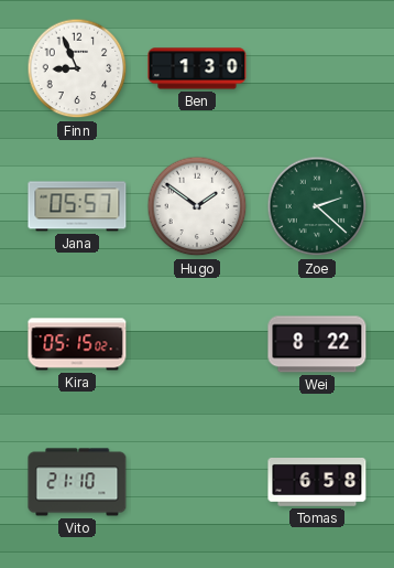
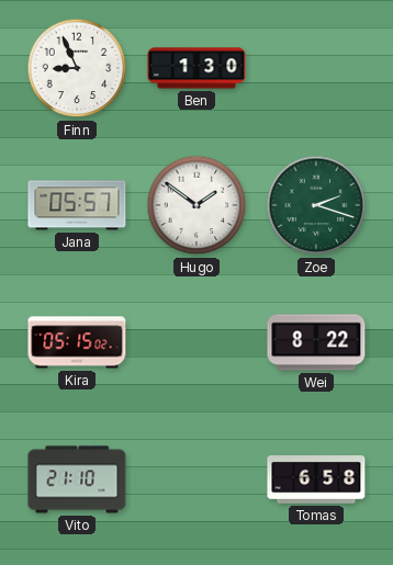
Zoe: 2:22 -> 2:18
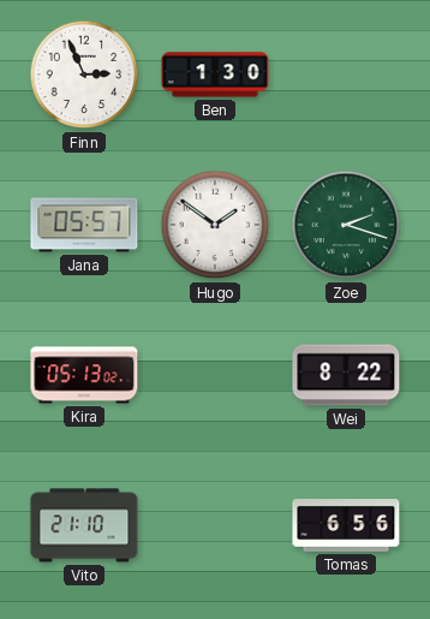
Finn: 8:56 -> 2:56
Kira: 05:15 -> 05:13
Tomas: 6:58 -> 6:56
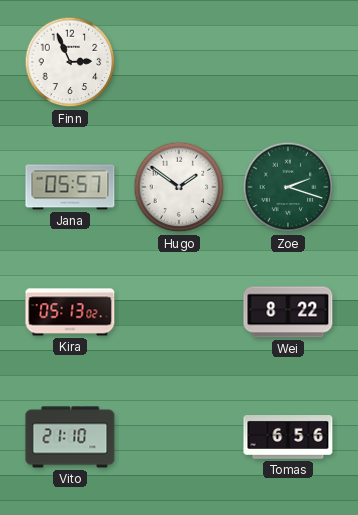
Ben: 1:30 -> none
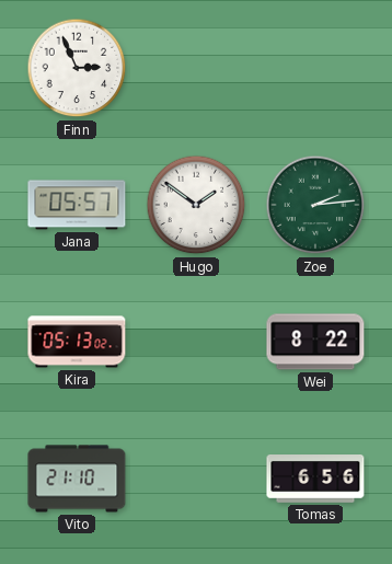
Zoe: 2:18 -> 2:14
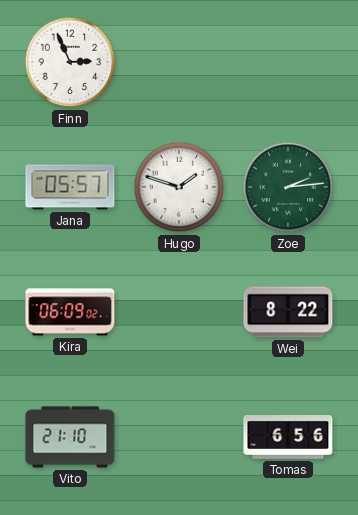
Hugo: 1:51 -> 1:48
Kira: 05:13 -> 06:09
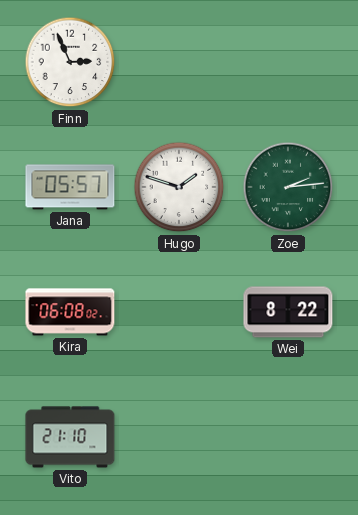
Kira: 06:09 -> 06:08
Tomas: 6:56 -> none
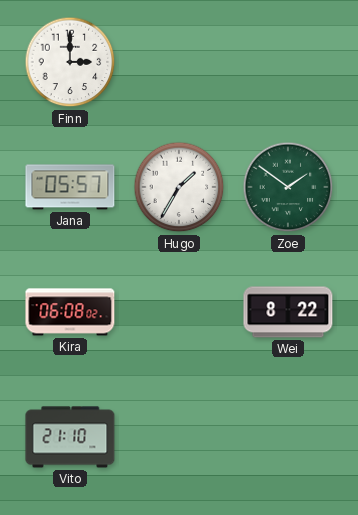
Finn: 2:56 -> 3:00
Hugo: 1:48 -> 1:35
Zoe: 2:14 -> 1:51
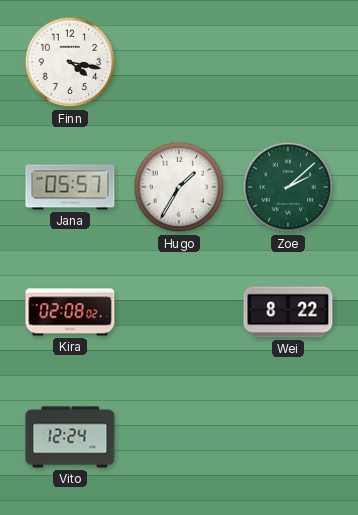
Finn: 3:00 -> 4:17
Zoe: 1:51 -> 2:08
Kira: 06:08 -> 02:08
Vito: 21:10 -> 12:24
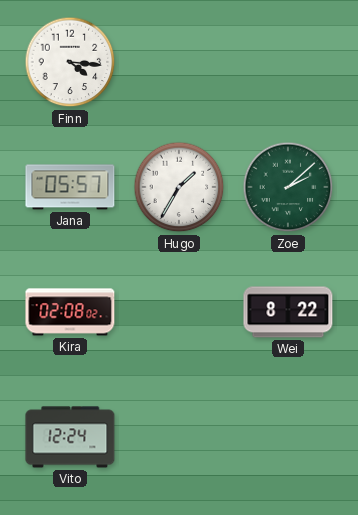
Finn: 4:17 -> 4:16
